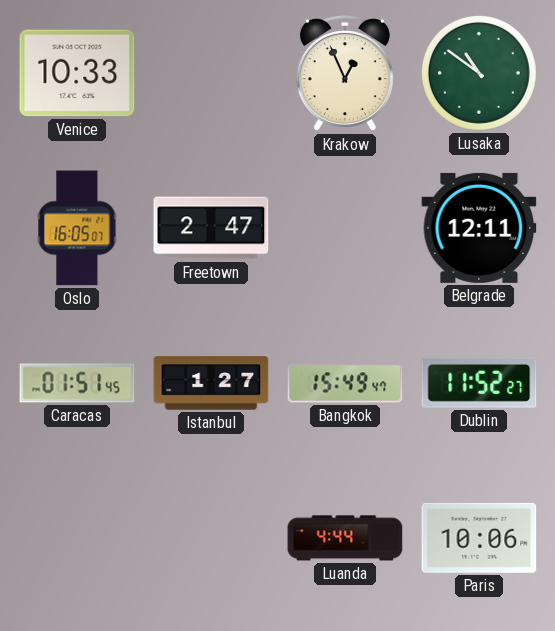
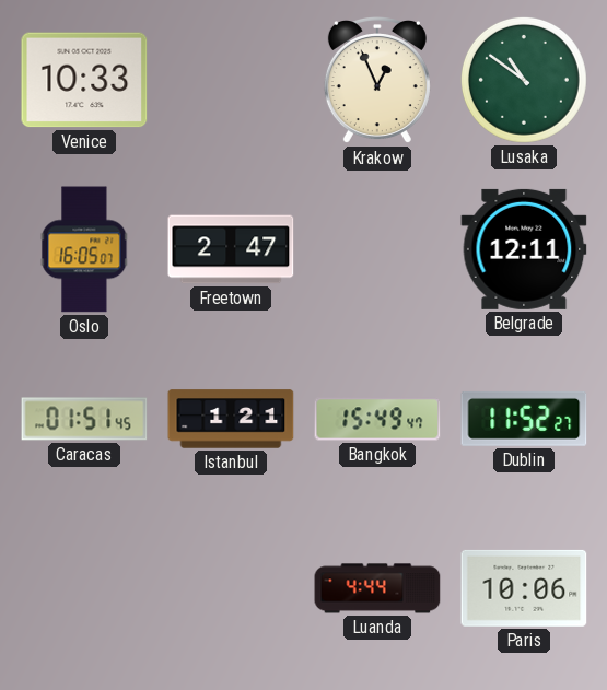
Istanbul: 1:27 -> 1:21
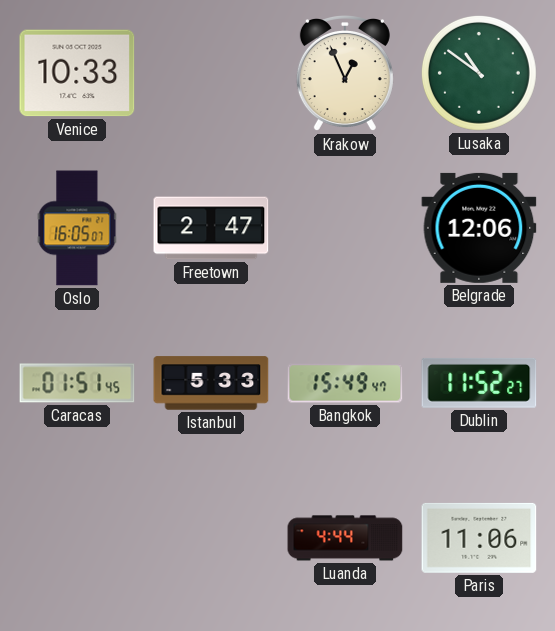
Belgrade: 12:11 -> 12:06
Istanbul: 1:21 -> 5:33
Paris: 10:06 -> 11:06
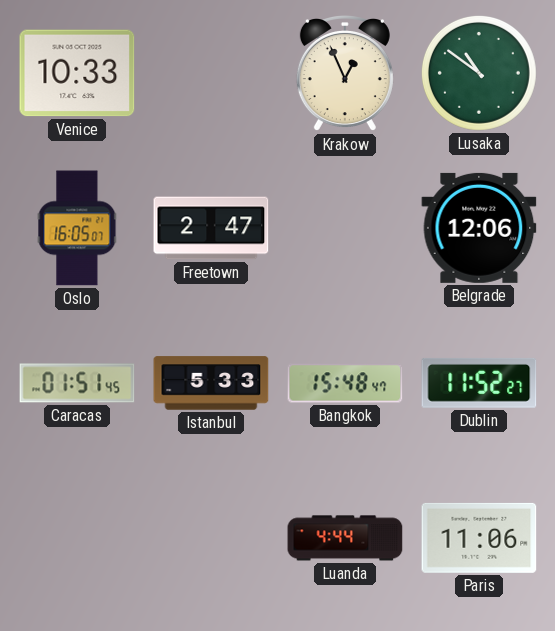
Bangkok: 15:49 -> 15:48
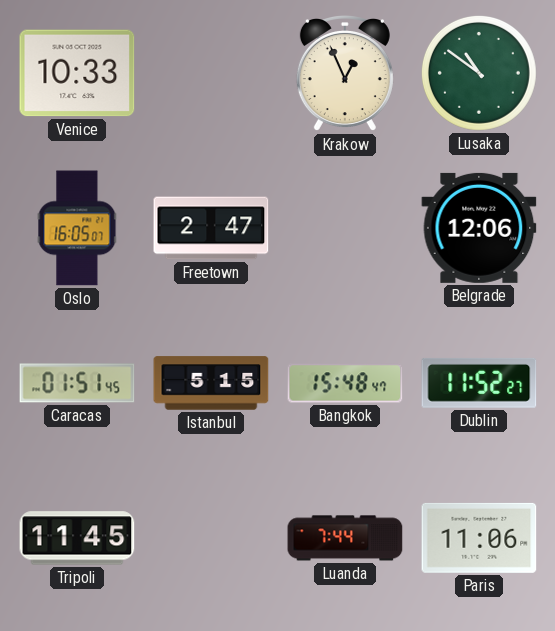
Istanbul: 5:33 -> 5:15
Tripoli: none -> 11:45
Luanda: 4:44 -> 7:44
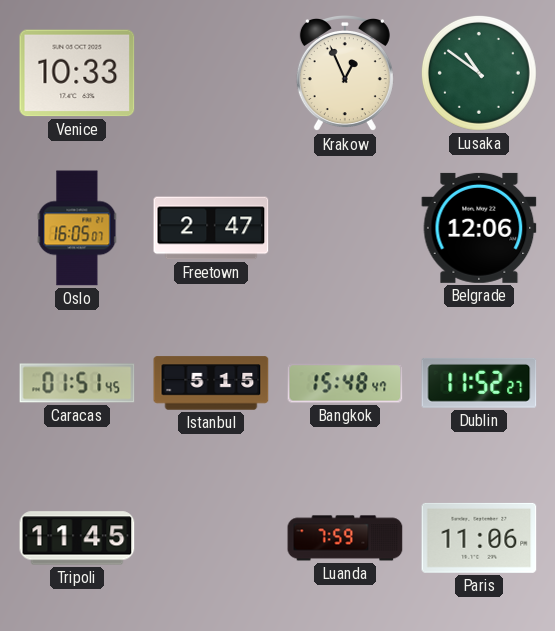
Luanda: 7:44 -> 7:59
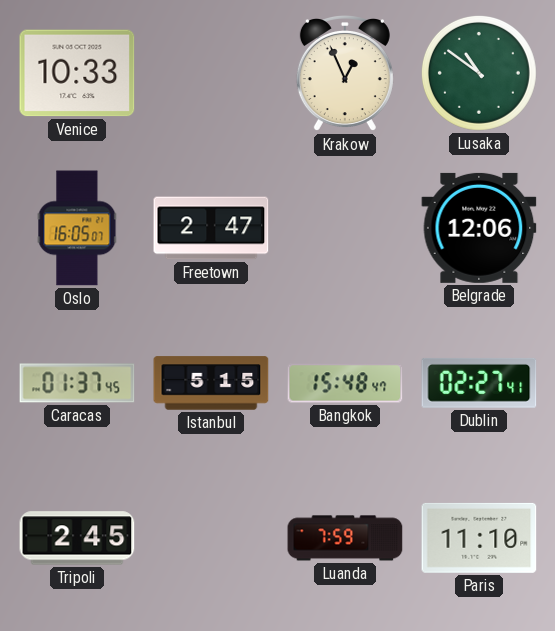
Caracas: 01:51 -> 01:37
Dublin: 11:52 -> 02:27
Tripoli: 11:45 -> 2:45
Paris: 11:06 -> 11:10
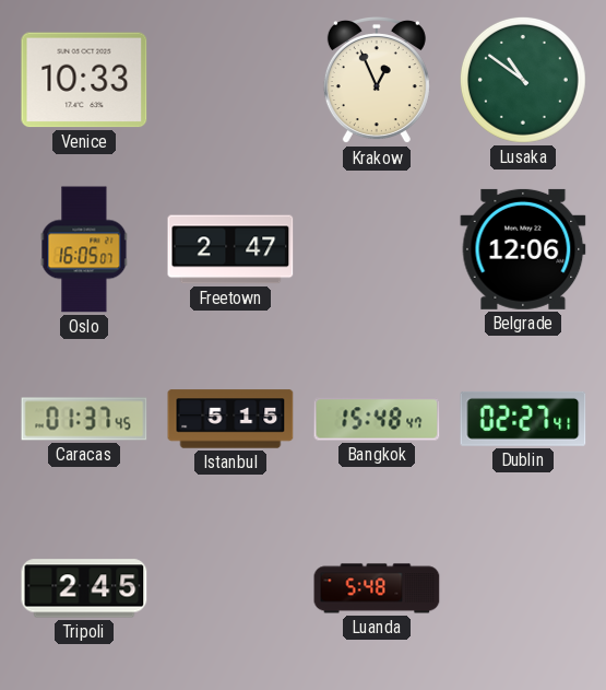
Luanda: 7:59 -> 5:48
Paris: 11:10 -> none
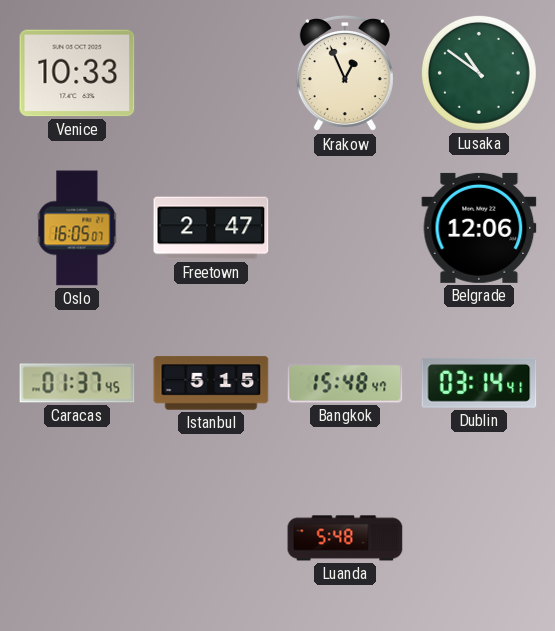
Dublin: 02:27 -> 03:14
Tripoli: 2:45 -> none
